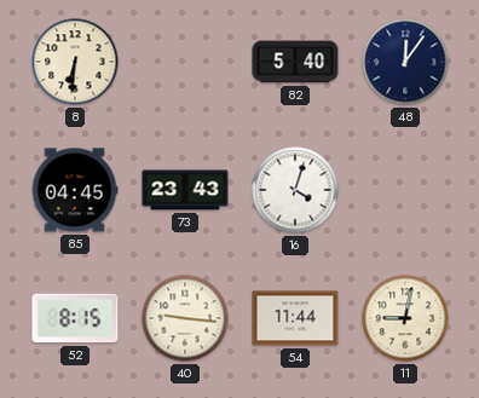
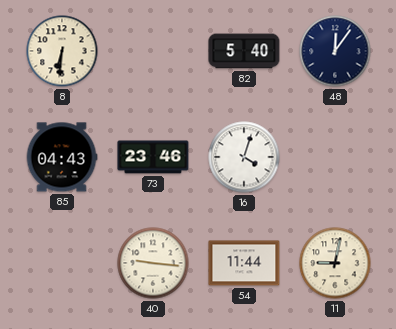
85: 04:45 -> 04:43
73: 23:43 -> 23:46
52: 8:15 -> none
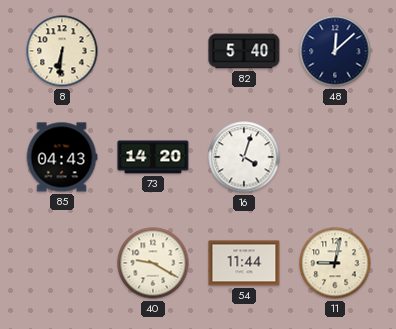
48: 12:06 -> 12:08
73: 23:46 -> 14:20
40: 9:16 -> 9:20
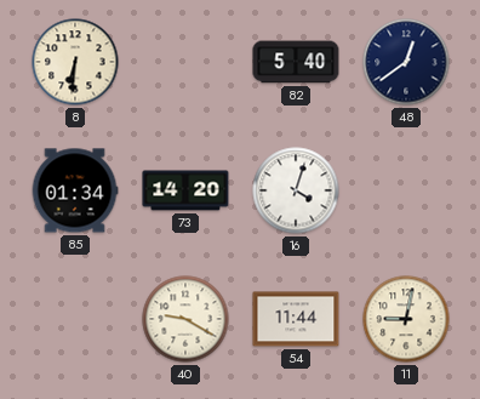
48: 12:08 -> 12:39
85: 04:43 -> 01:34
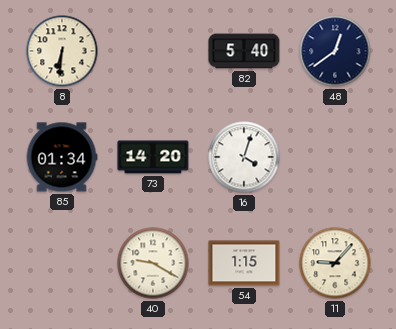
54: 11:44 -> 1:15
11: 9:02 -> 9:07
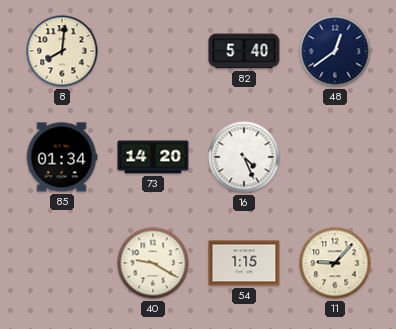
8: 6:31 -> 8:01
16: 4:03 -> 4:26
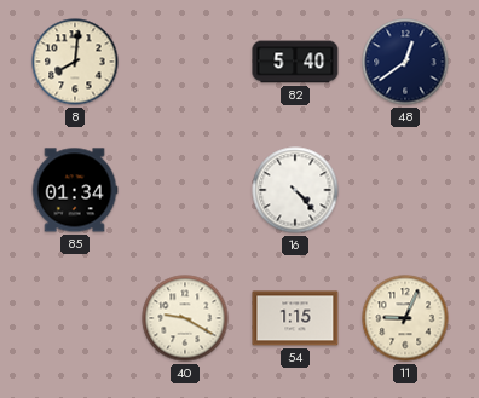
73: 14:20 -> none
16: 4:26 -> 4:23
11: 9:07 -> 9:04
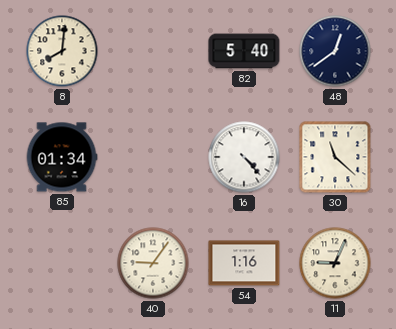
30: none -> 11:22
40: 9:20 -> 9:06
54: 1:15 -> 1:16
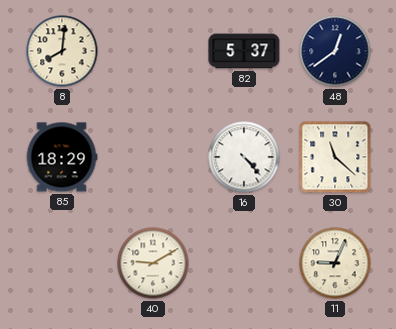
82: 5:40 -> 5:37
85: 01:34 -> 18:29
40: 9:06 -> 9:10
54: 1:16 -> none
